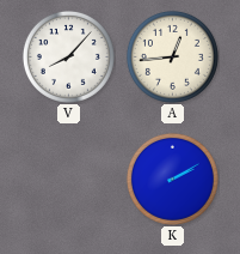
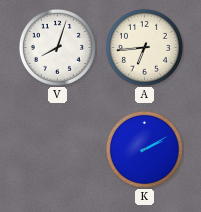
V: 8:07 -> 8:03
A: 12:44 -> 6:44
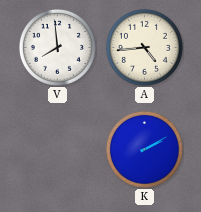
V: 8:03 -> 7:59
A: 6:44 -> 4:44
